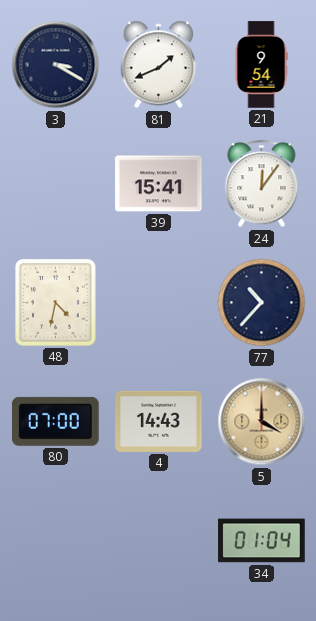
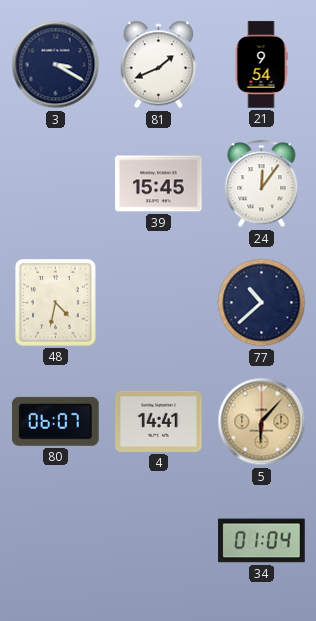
39: 15:41 -> 15:45
77: 10:37 -> 10:38
80: 07:00 -> 06:07
4: 14:43 -> 14:41
5: 4:00 -> 6:07
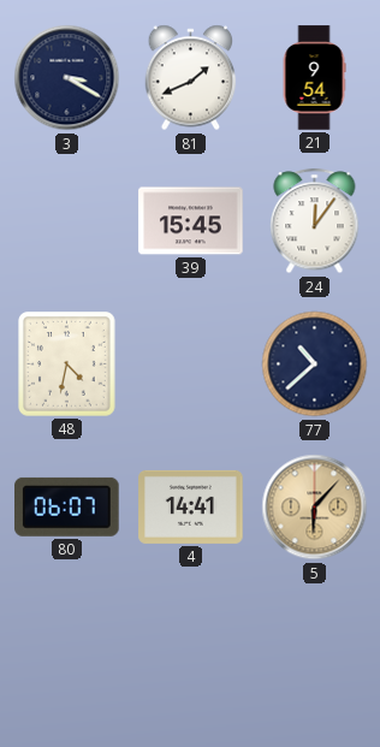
34: 01:04 -> none
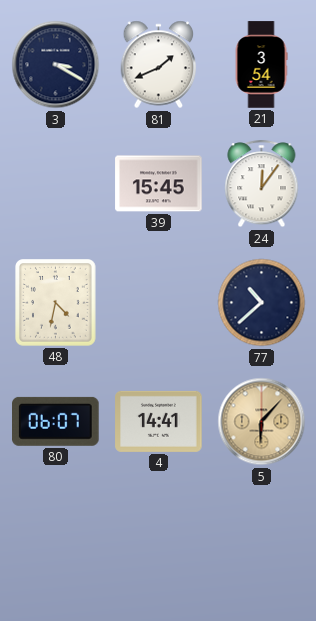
21: 9:54 -> 3:54
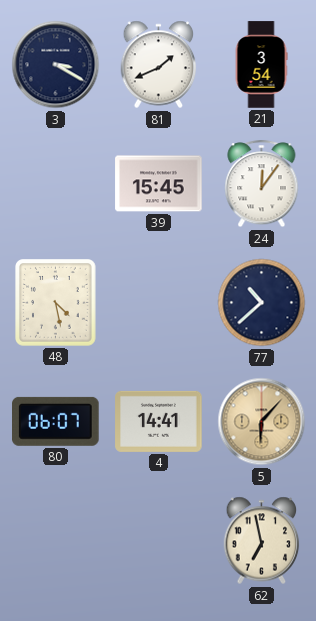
48: 4:32 -> 4:28
62: none -> 6:58
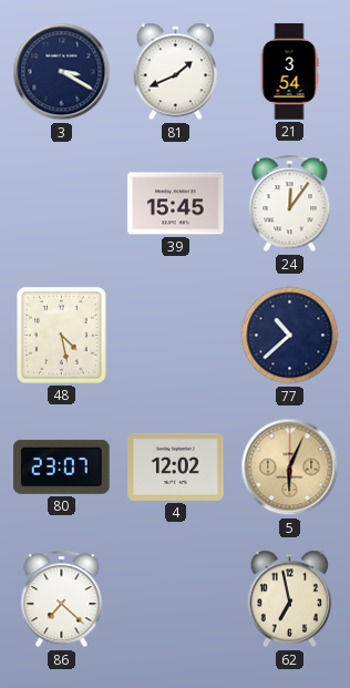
80: 06:07 -> 23:07
4: 14:41 -> 12:02
5: 6:07 -> 6:04
86: none -> 7:22
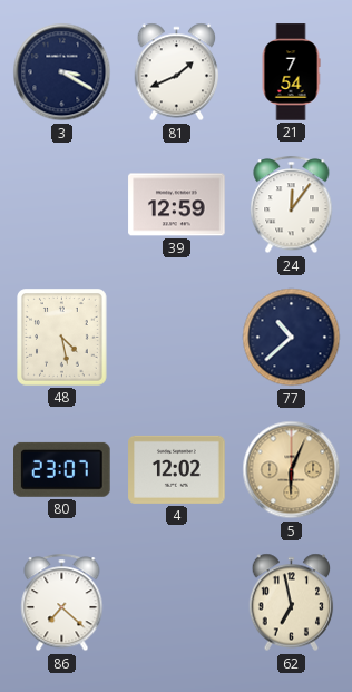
21: 3:54 -> 7:54
39: 15:45 -> 12:59
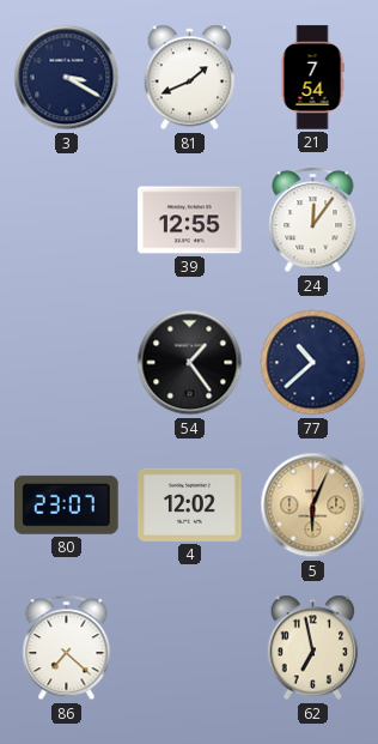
39: 12:59 -> 12:55
48: 4:28 -> none
54: none -> 1:24
